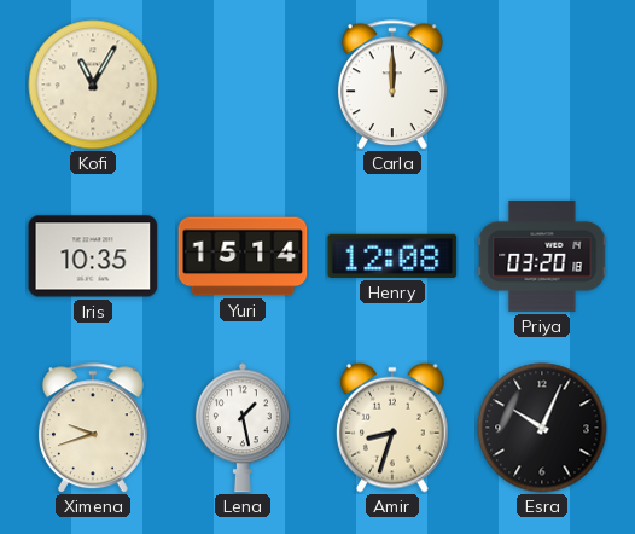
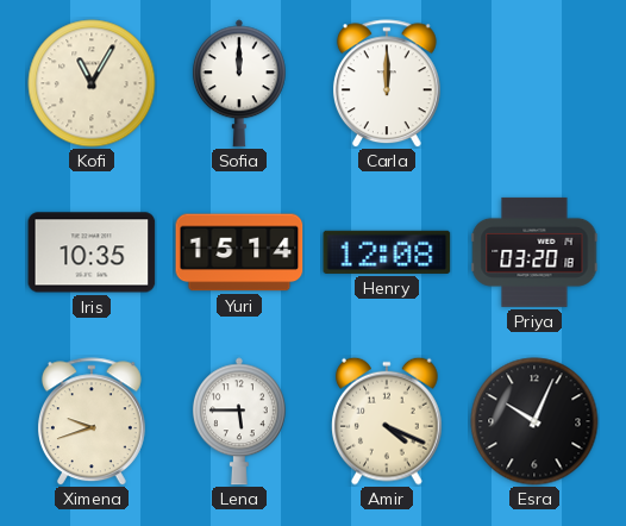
Sofia: none -> 12:00
Lena: 1:28 -> 5:45
Amir: 8:33 -> 4:19
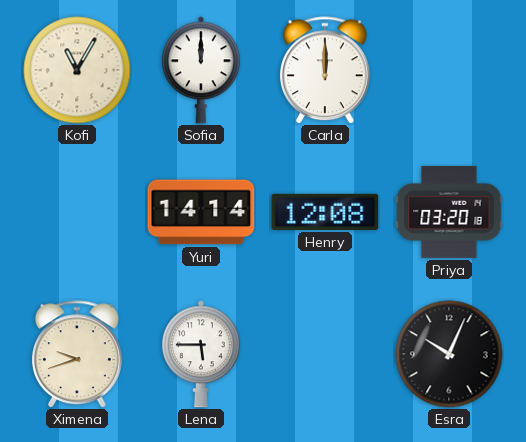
Iris: 10:35 -> none
Yuri: 15:14 -> 14:14
Amir: 4:19 -> none
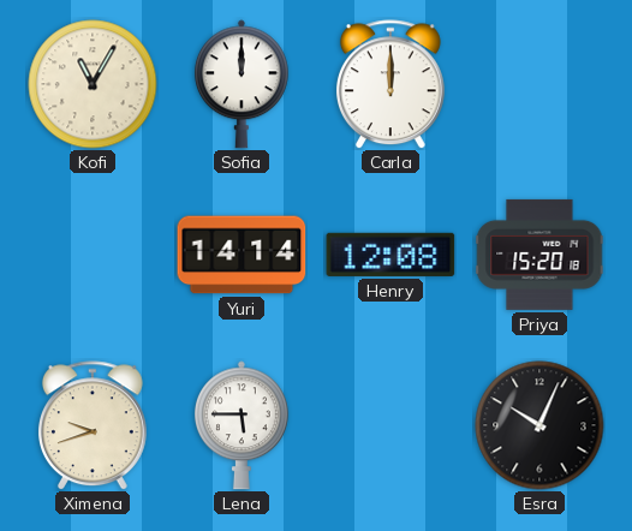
Priya: 03:20 -> 15:20
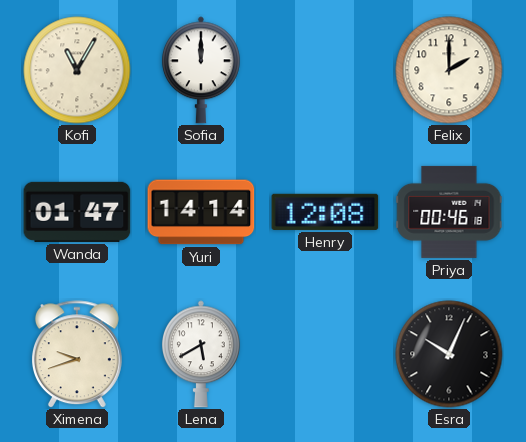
Carla: 12:00 -> none
Felix: none -> 2:00
Wanda: none -> 01:47
Priya: 15:20 -> 00:46
Lena: 5:45 -> 5:40
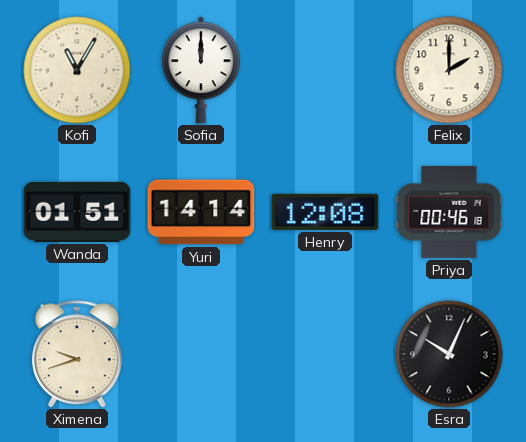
Wanda: 01:47 -> 01:51
Lena: 5:40 -> none
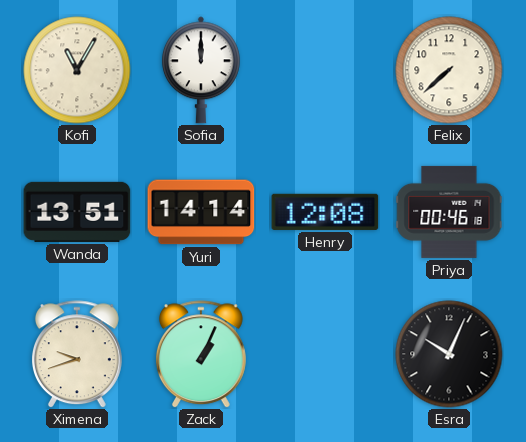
Felix: 2:00 -> 7:38
Wanda: 01:51 -> 13:51
Zack: none -> 1:04
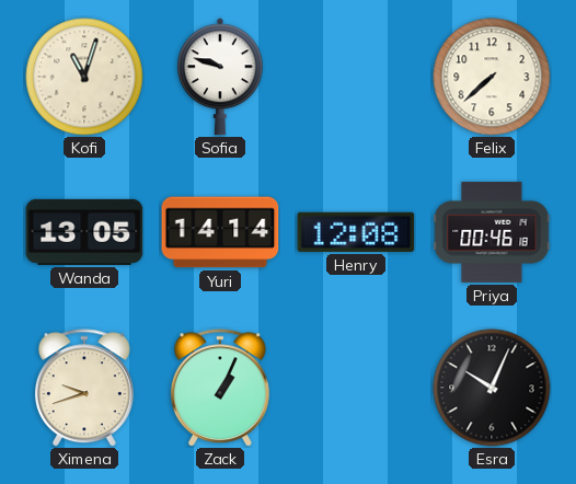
Kofi: 11:05 -> 11:03
Sofia: 12:00 -> 9:48
Wanda: 13:51 -> 13:05
